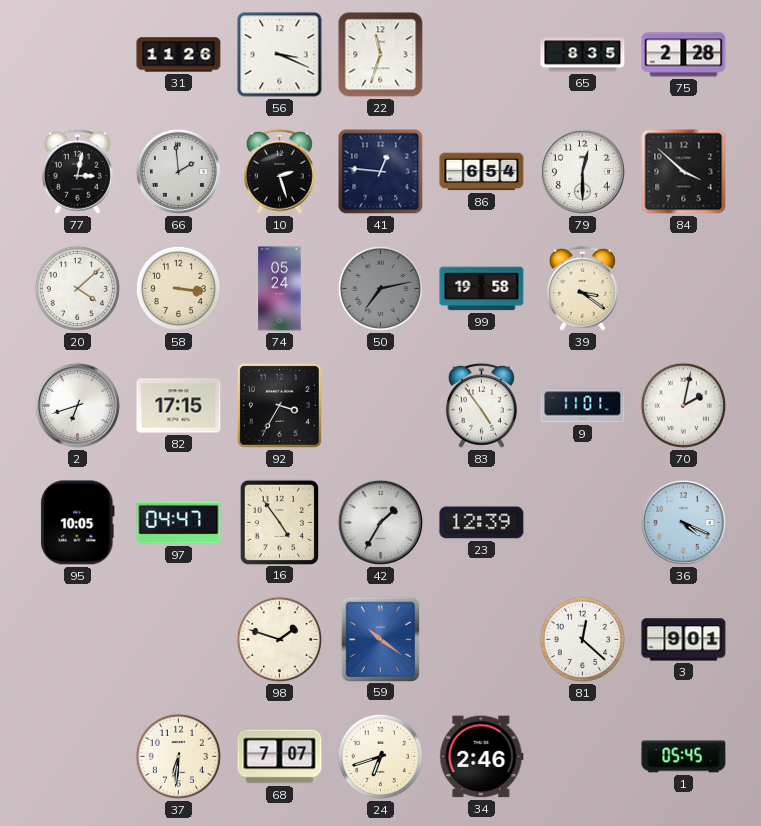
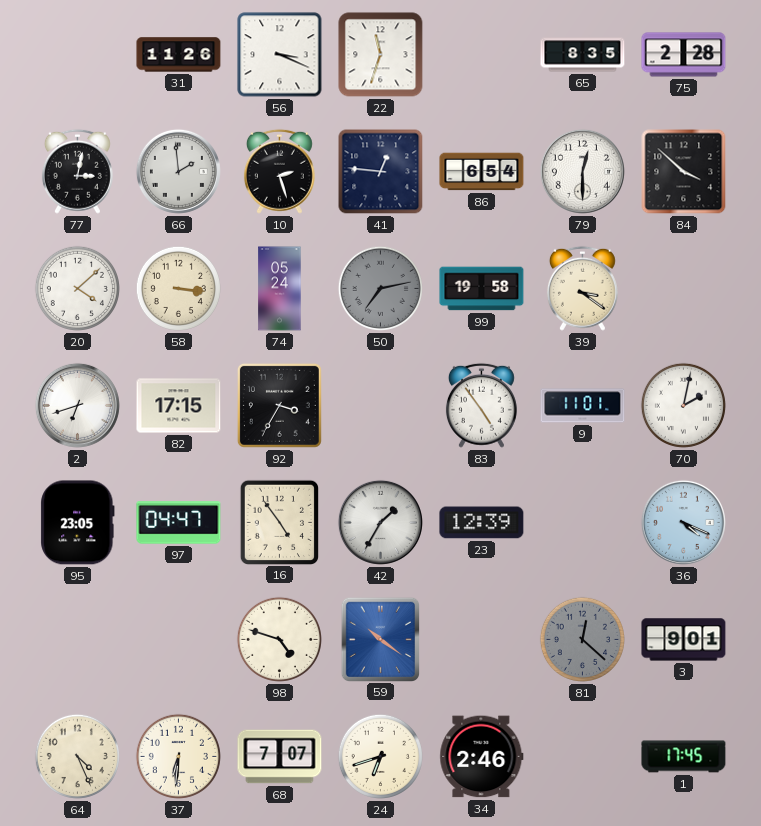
95: 10:05 -> 23:05
98: 1:48 -> 4:48
81 dial: white -> grey
64: none -> 4:26
1: 05:45 -> 17:45
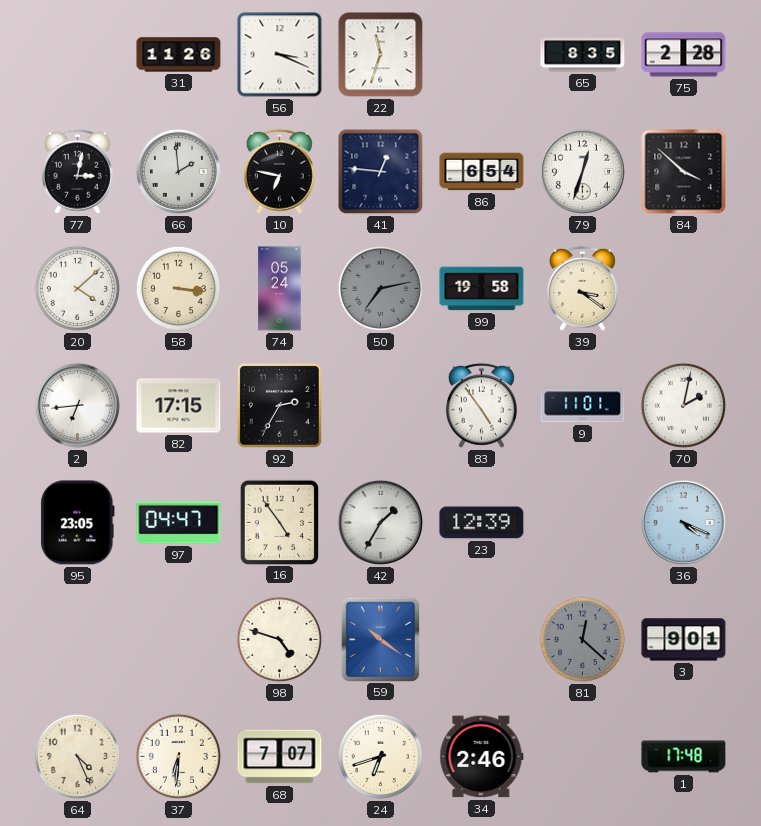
10: 2:27 -> 6:47
79: 12:30 -> 12:33
2: 6:42 -> 6:44
92: 3:35 -> 2:35
1: 17:45 -> 17:48
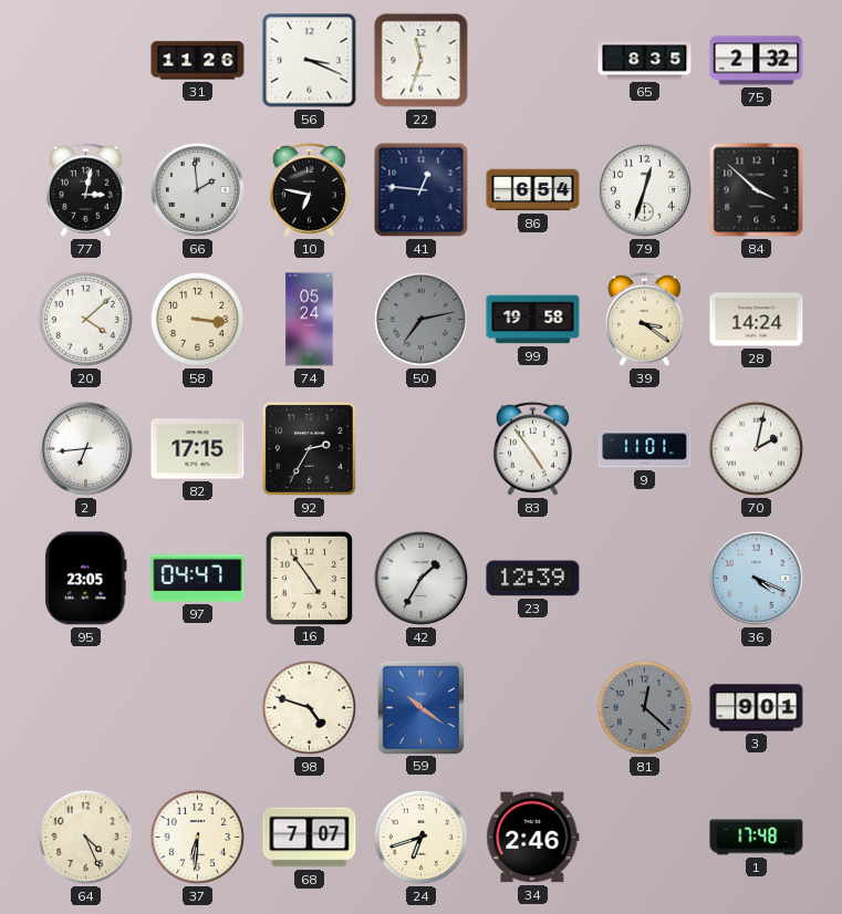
75: 2:28 -> 2:32
28: none -> 14:24
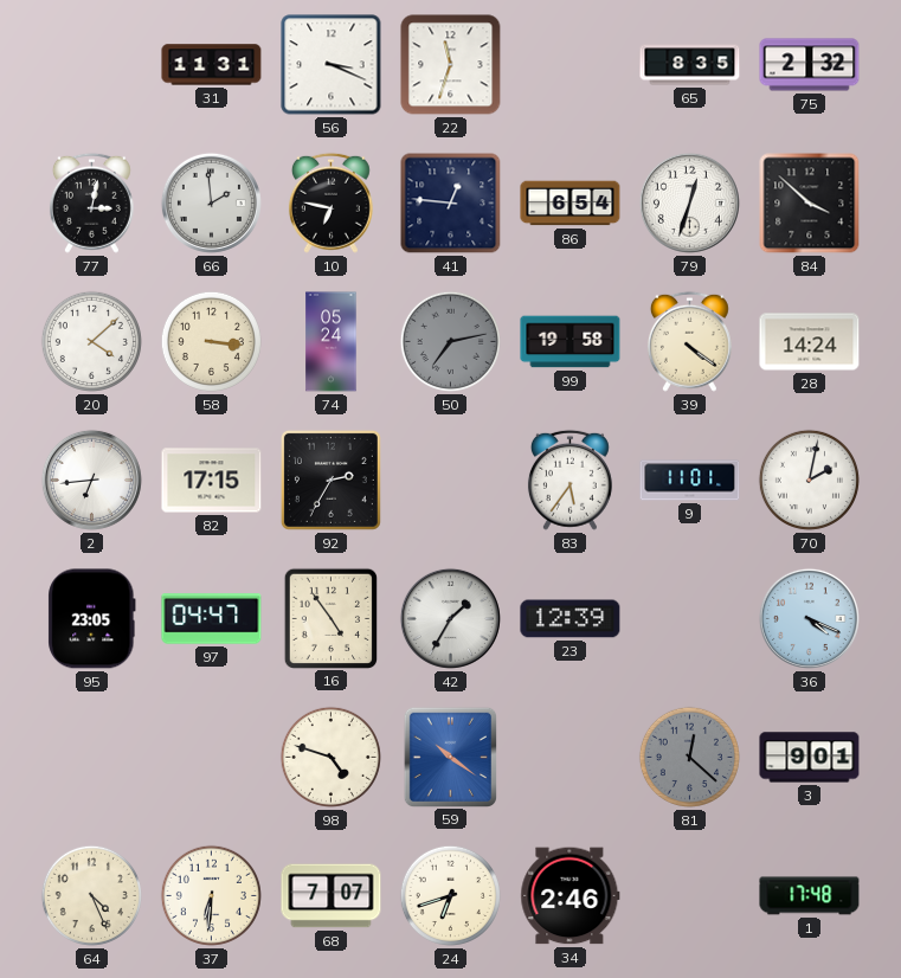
31: 11:26 -> 11:31
39: 3:21 -> 4:21
83: 4:54 -> 5:36
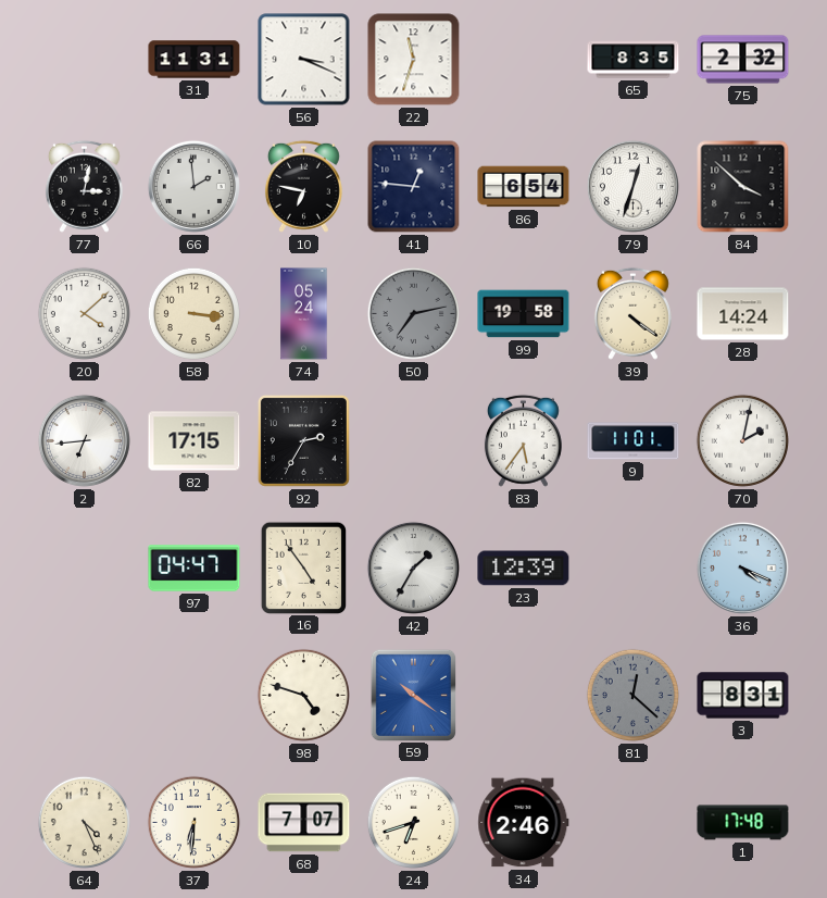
95: 23:05 -> none
3: 9:01 -> 8:31
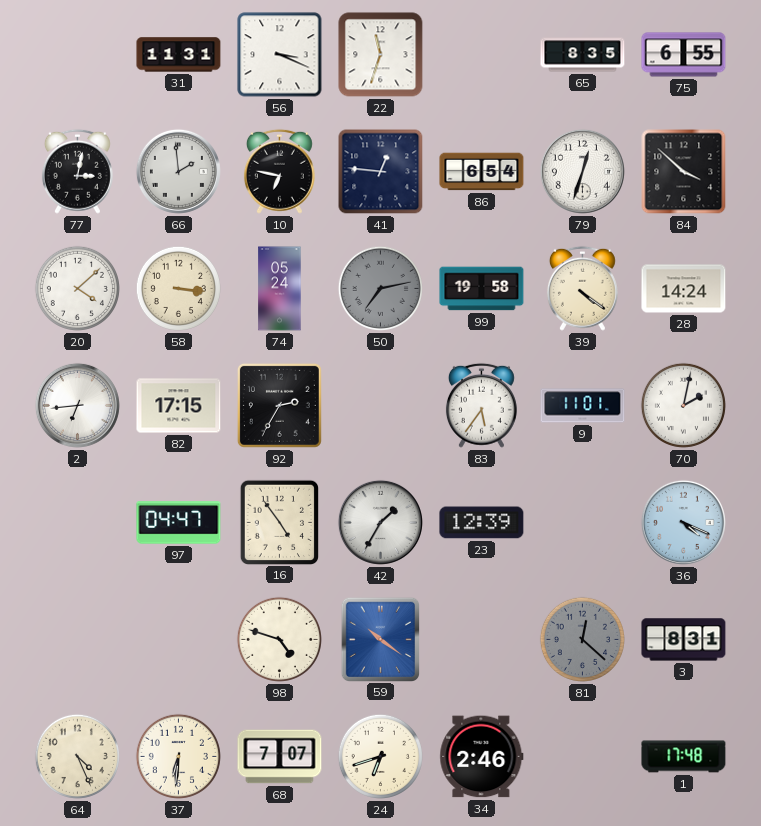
75: 2:32 -> 6:55
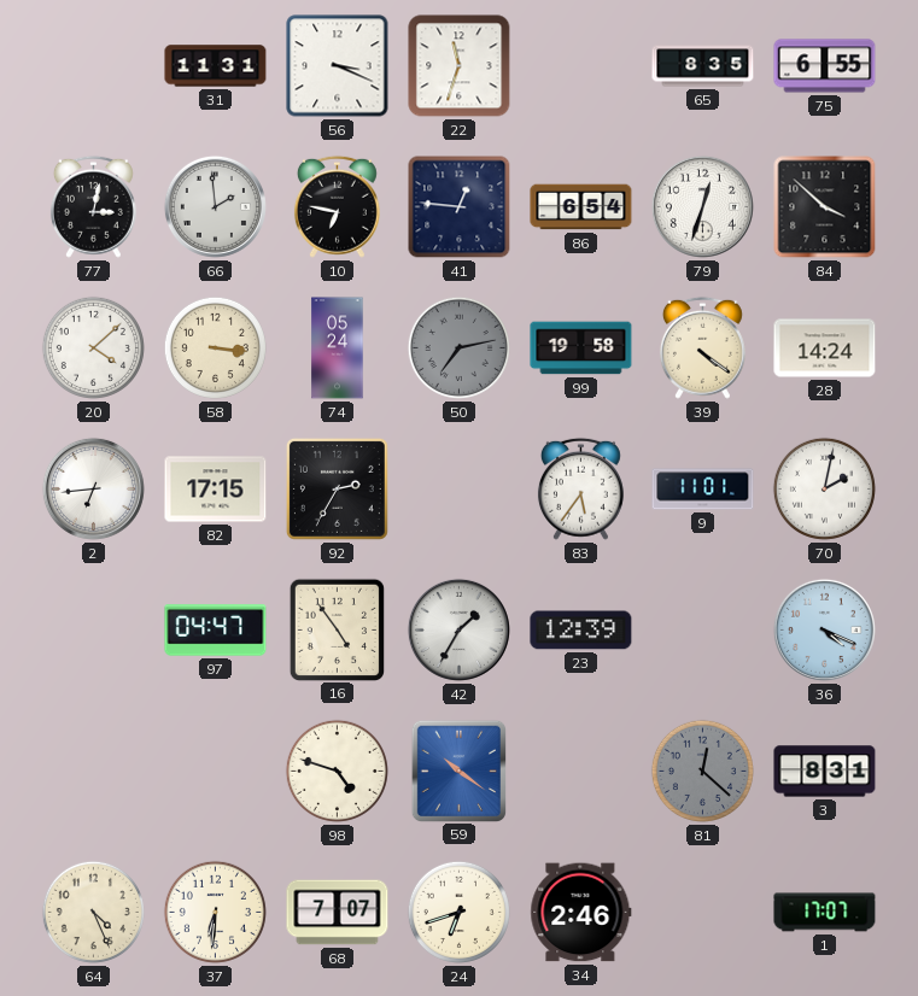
1: 17:48 -> 17:07
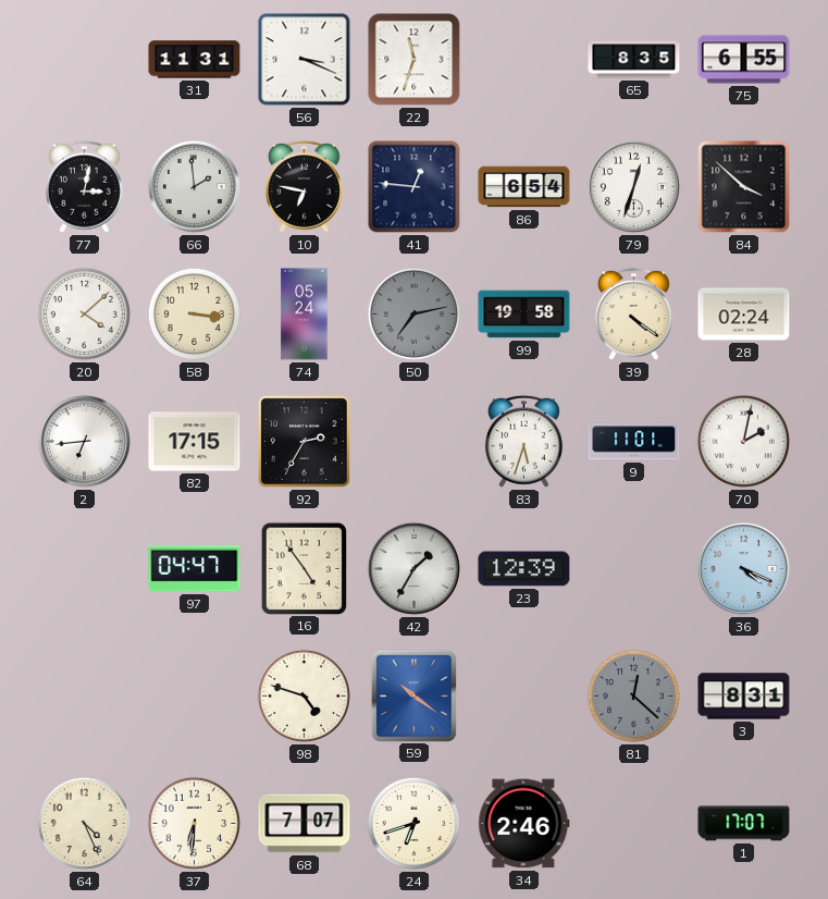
28: 14:24 -> 02:24
83: 5:36 -> 5:33
